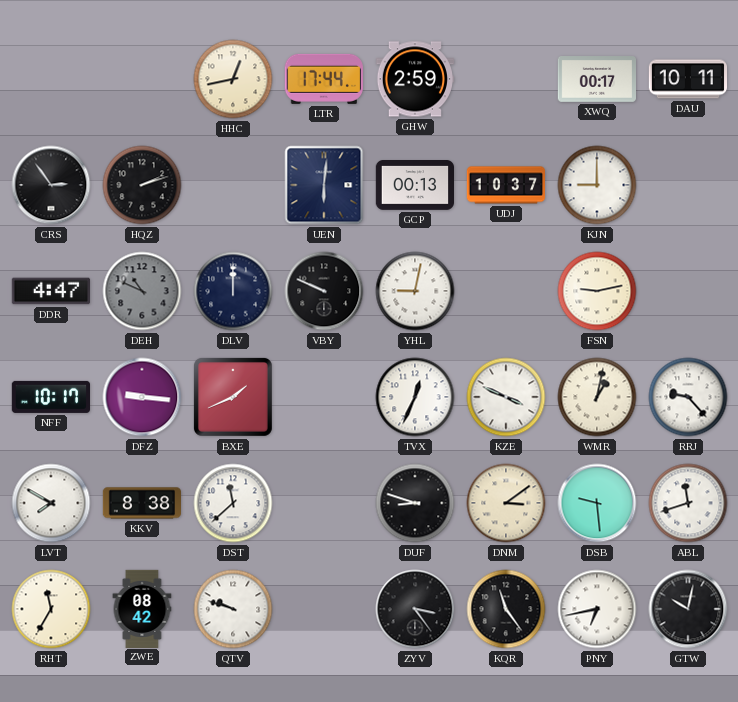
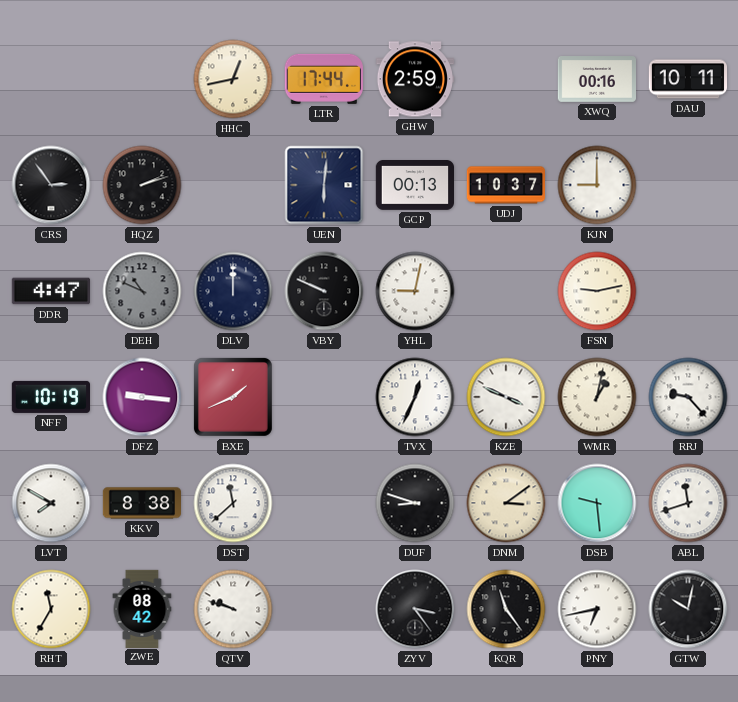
XWQ: 00:17 -> 00:16
NFF: 10:17 -> 10:19
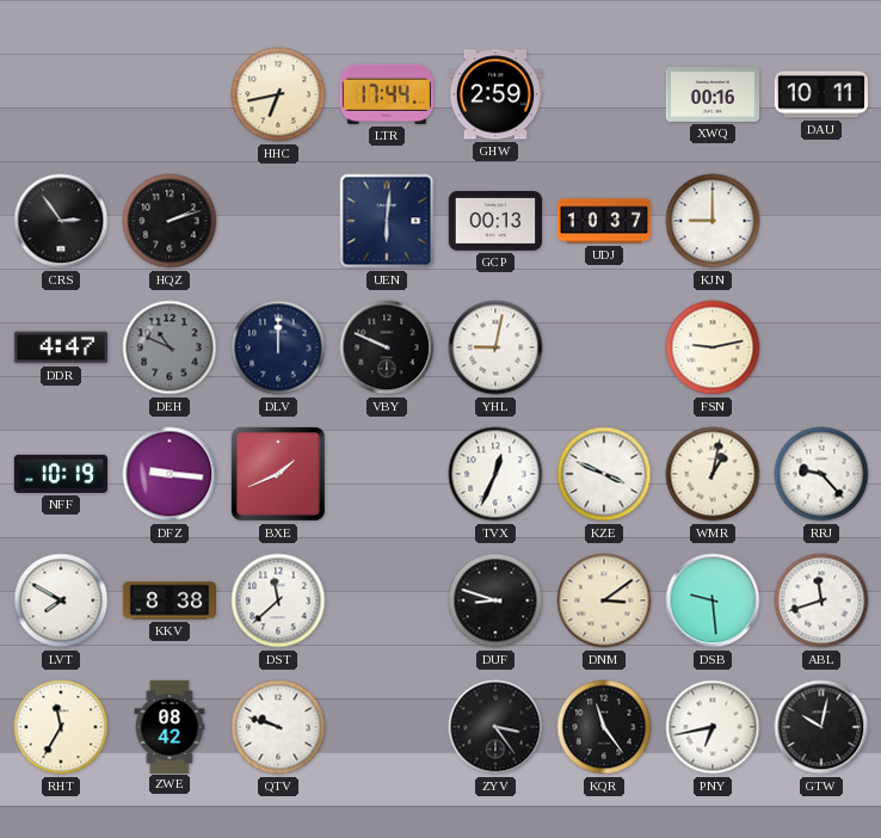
HHC: 12:43 -> 6:43
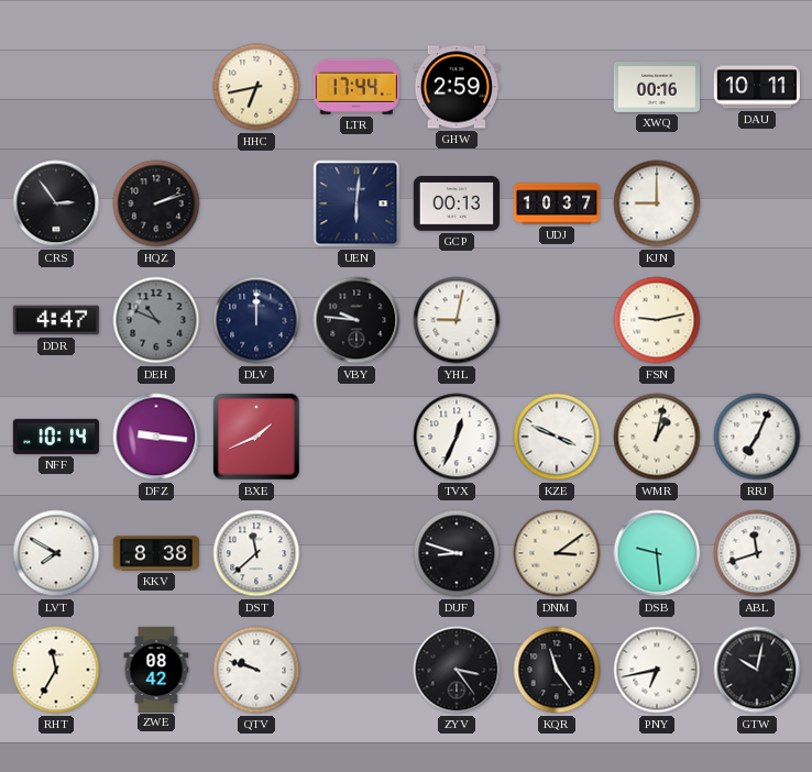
VBY: 9:49 -> 9:46
NFF: 10:19 -> 10:14
RRJ: 9:23 -> 7:04
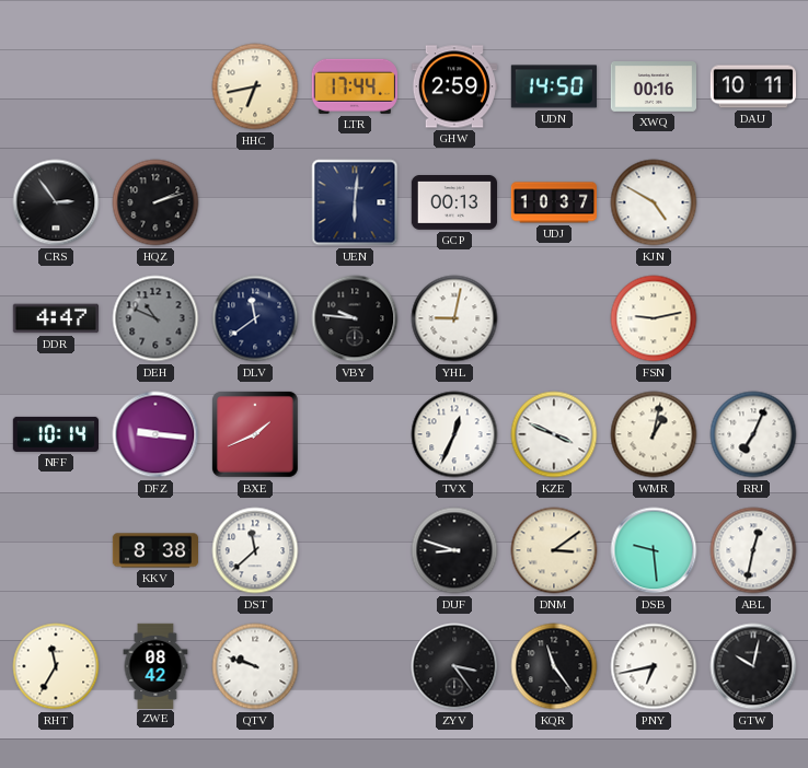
UDN: none -> 14:50
KJN: 9:00 -> 4:50
DLV: 12:00 -> 11:39
LVT: 7:50 -> none
ABL: 11:42 -> 12:32
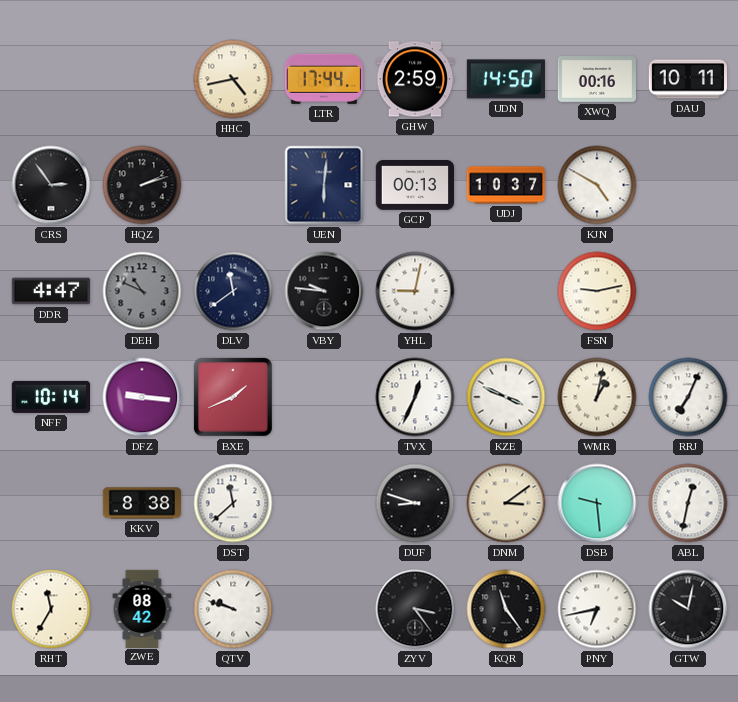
HHC: 6:43 -> 4:43
